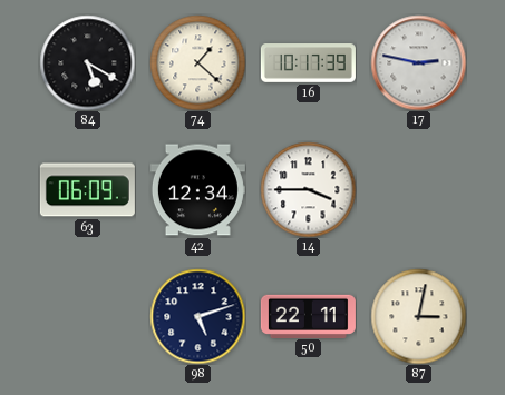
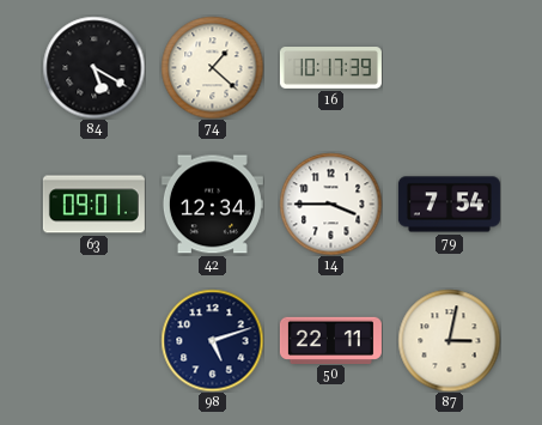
17: 2:47 -> none
63: 06:09 -> 09:01
79: none -> 7:54
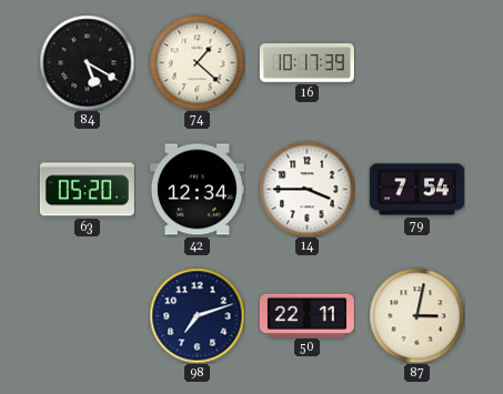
63: 09:01 -> 05:20
98: 5:12 -> 7:12
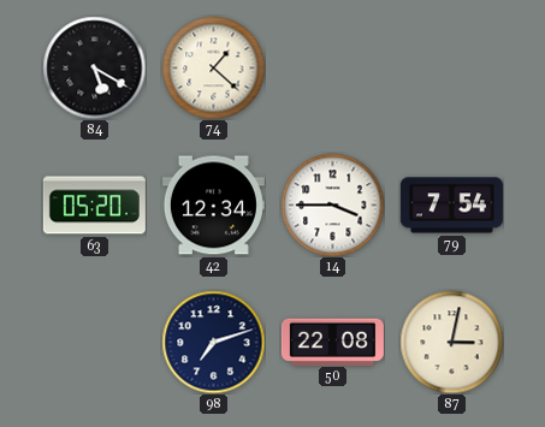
16: 10:17 -> none
50: 22:11 -> 22:08
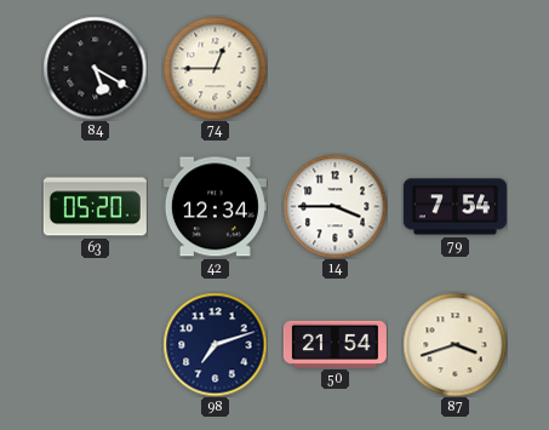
74: 1:22 -> 12:45
50: 22:08 -> 21:54
87: 3:02 -> 3:42
